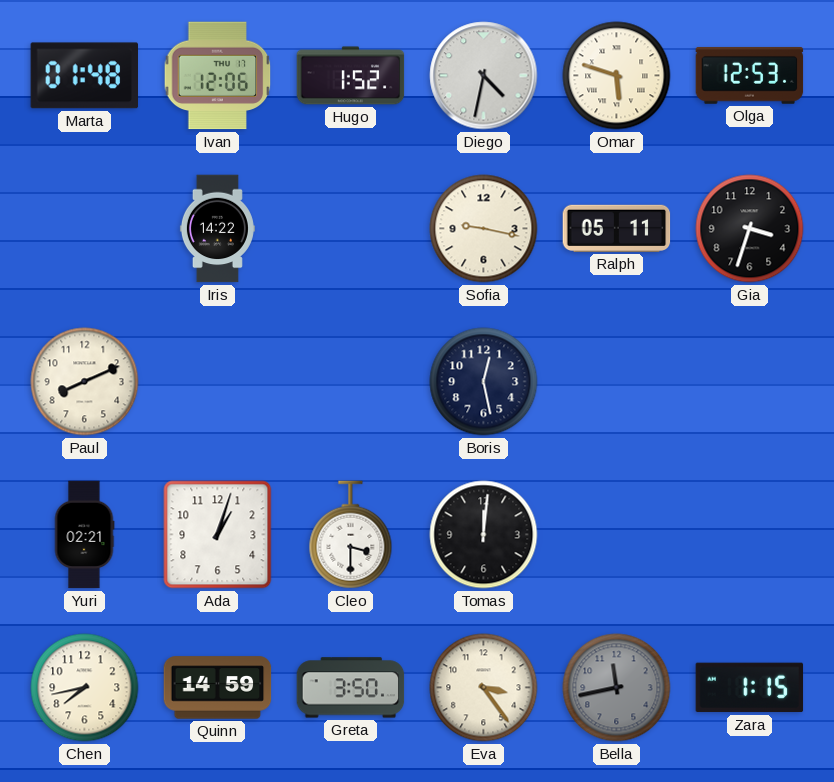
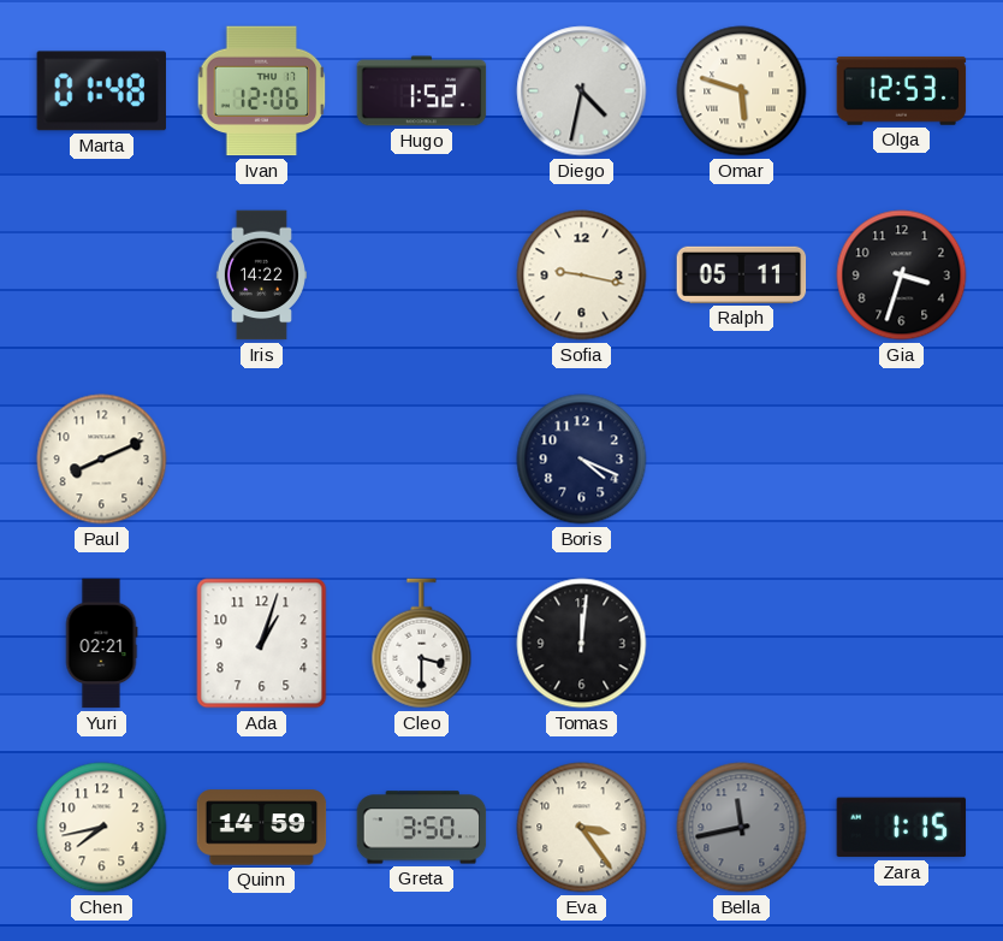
Boris: 12:28 -> 4:19
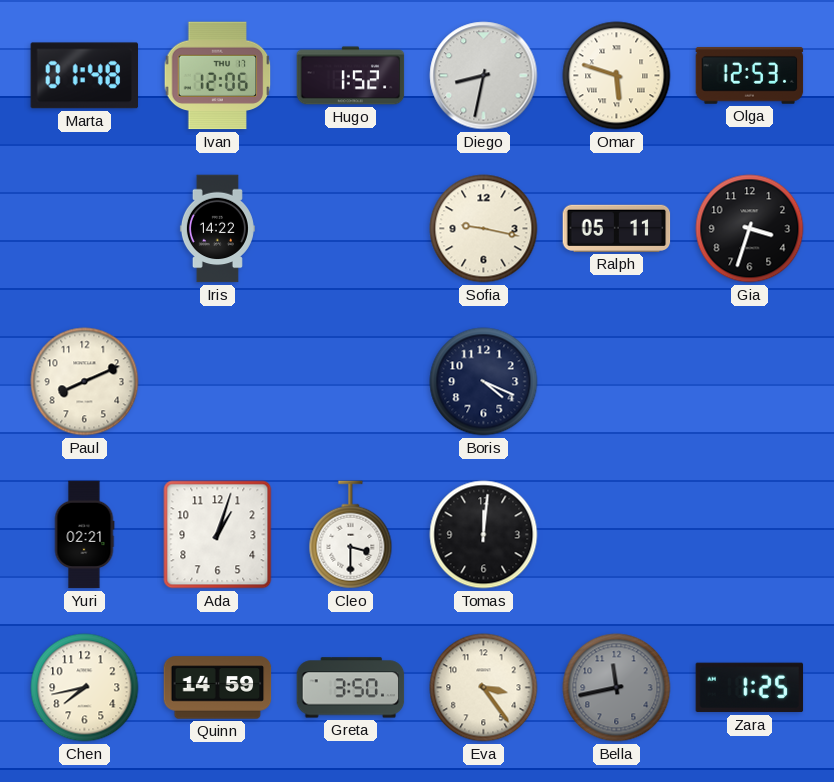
Diego: 4:32 -> 8:32
Zara: 1:15 -> 1:25
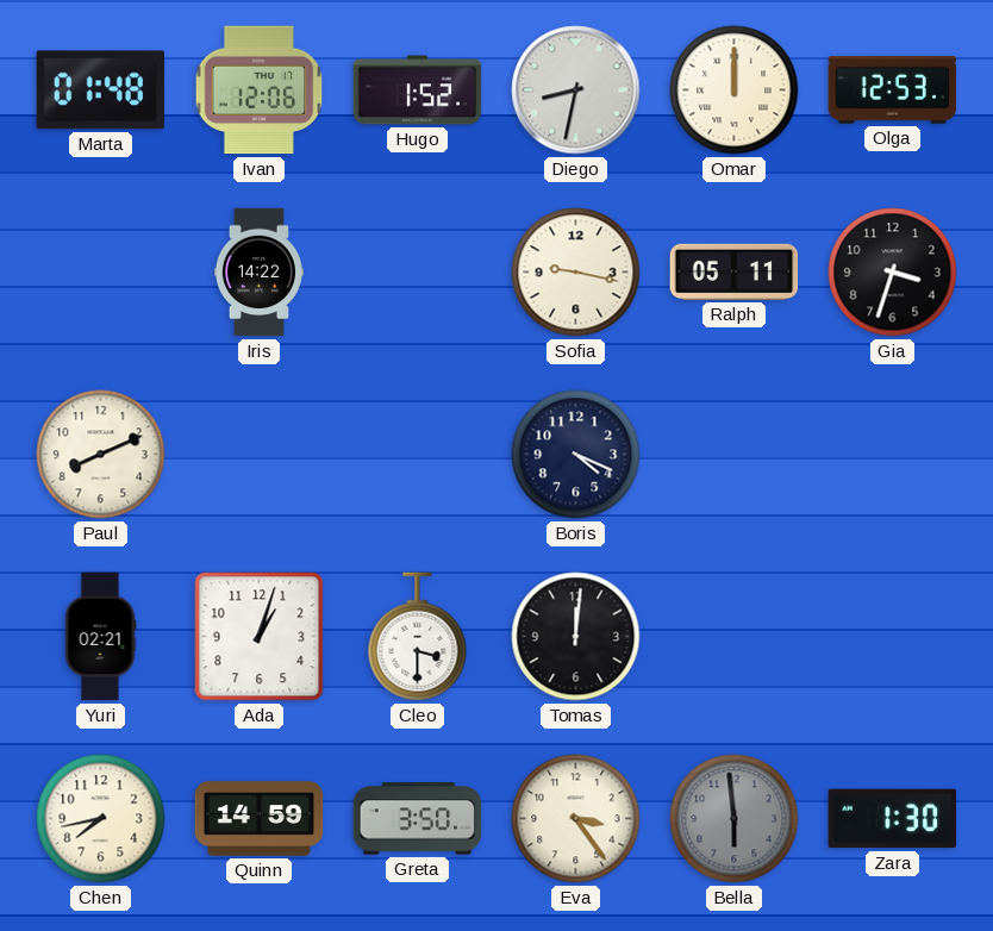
Omar: 5:48 -> 12:00
Bella: 11:43 -> 5:59
Zara: 1:25 -> 1:30
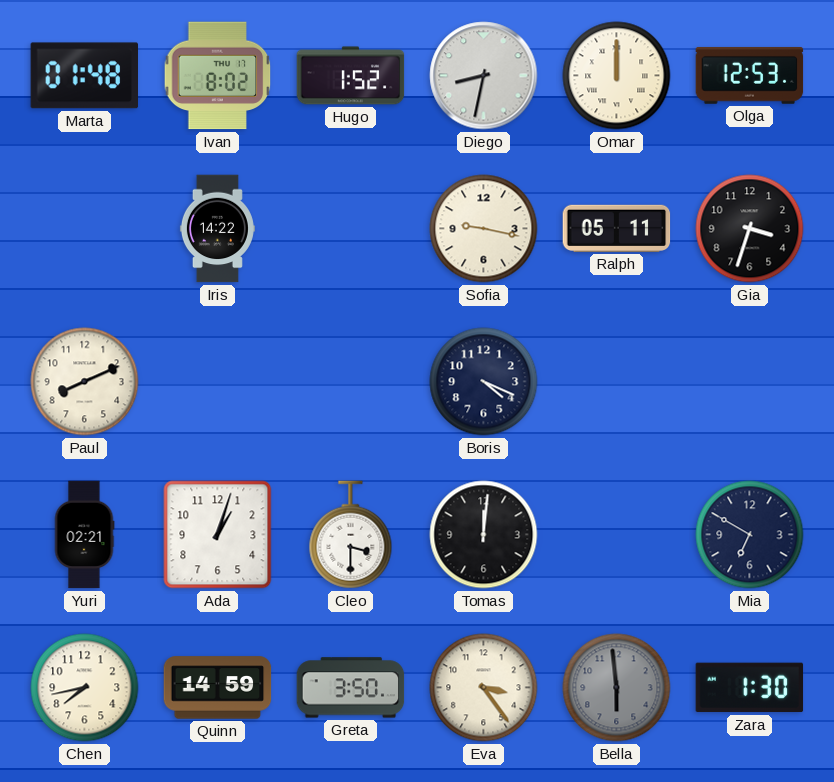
Ivan: 12:06 -> 8:02
Mia: none -> 6:50
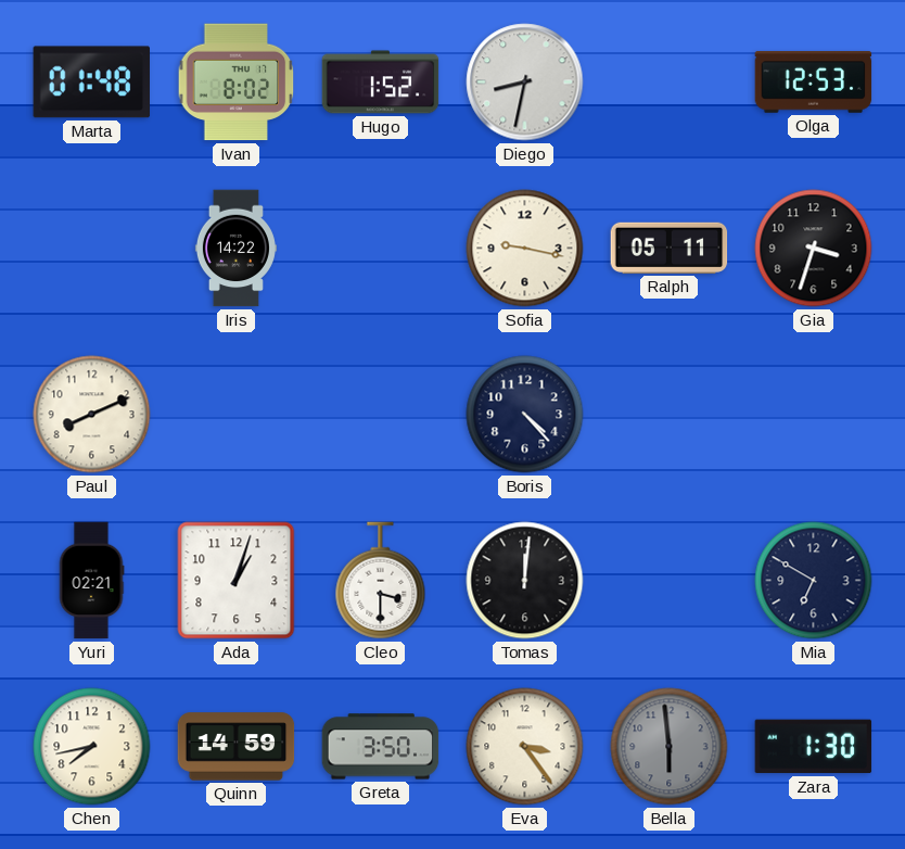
Omar: 12:00 -> none
Boris: 4:19 -> 4:23
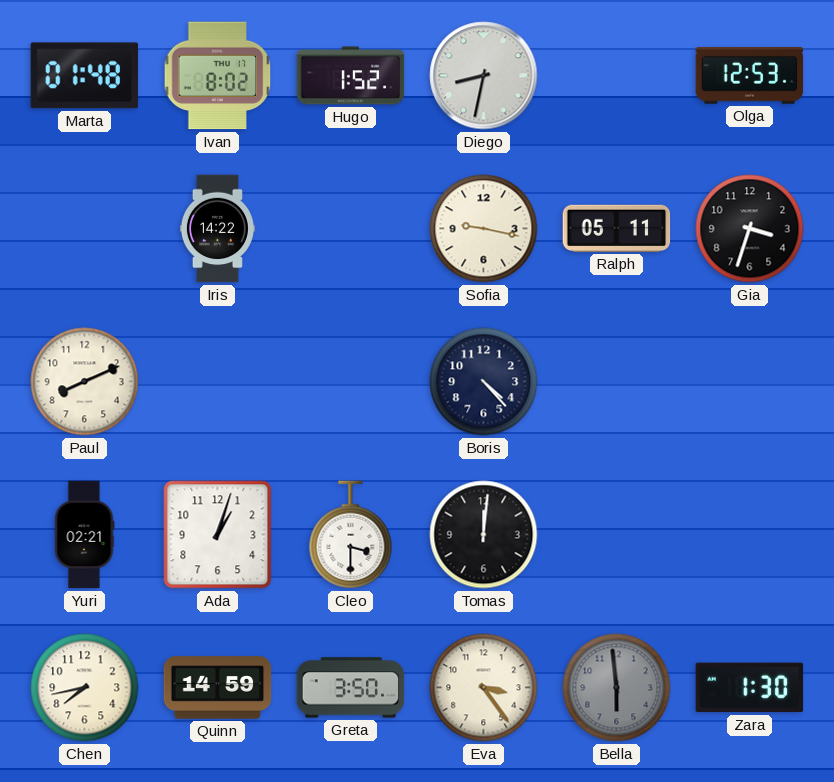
Mia: 6:50 -> none
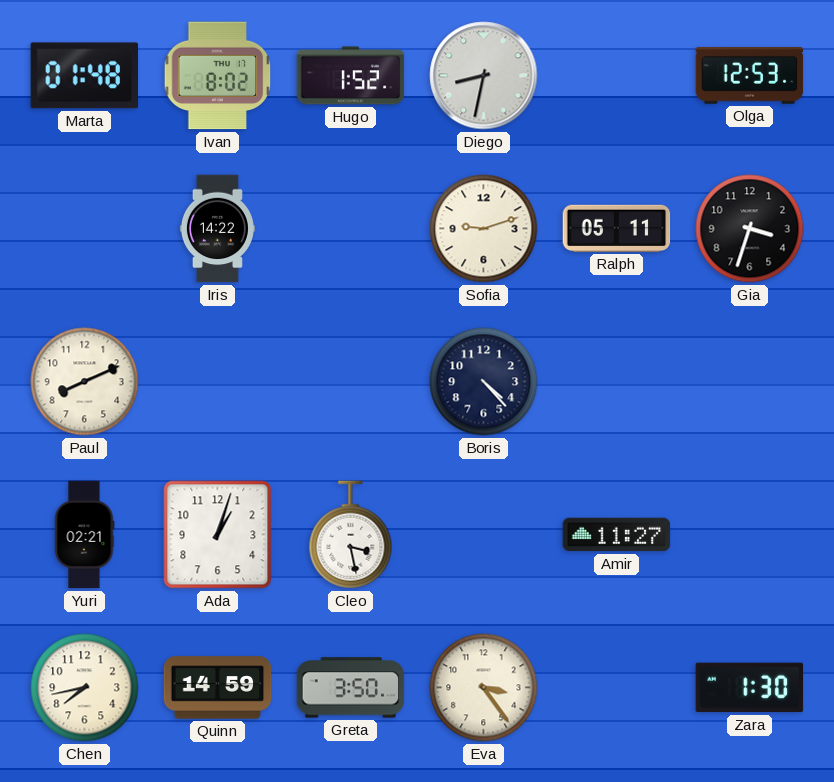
Sofia: 9:17 -> 9:12
Cleo: 3:30 -> 3:28
Tomas: 12:01 -> none
Amir: none -> 11:27
Bella: 5:59 -> none
